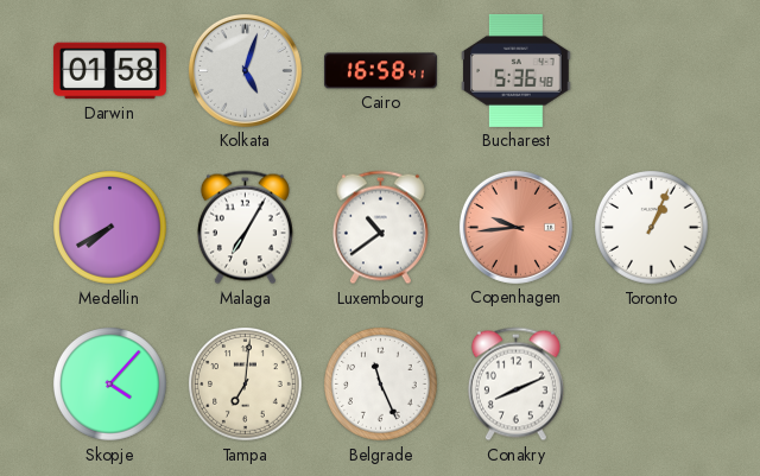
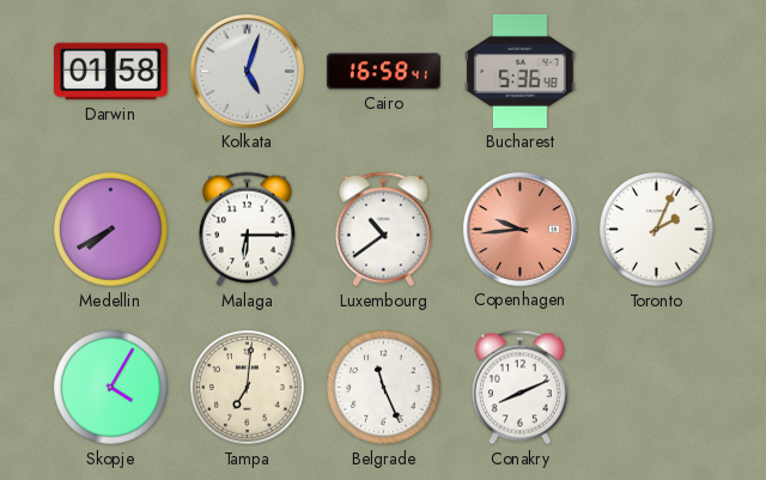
Malaga: 7:05 -> 6:15
Toronto: 1:04 -> 2:04
Skopje: 4:07 -> 4:05
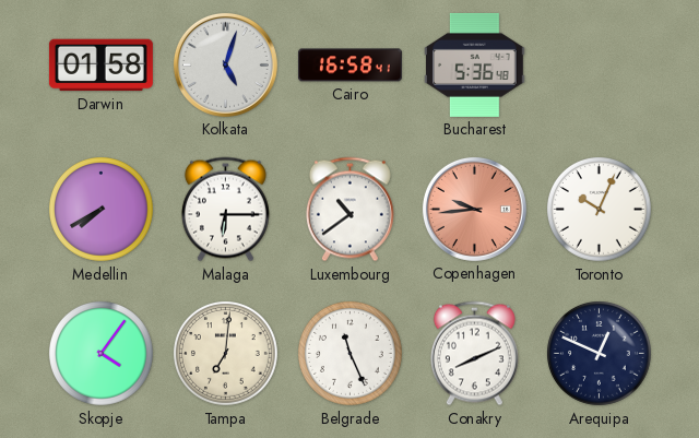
Toronto: 2:04 -> 10:04
Skopje: 4:05 -> 4:06
Arequipa: none -> 12:49
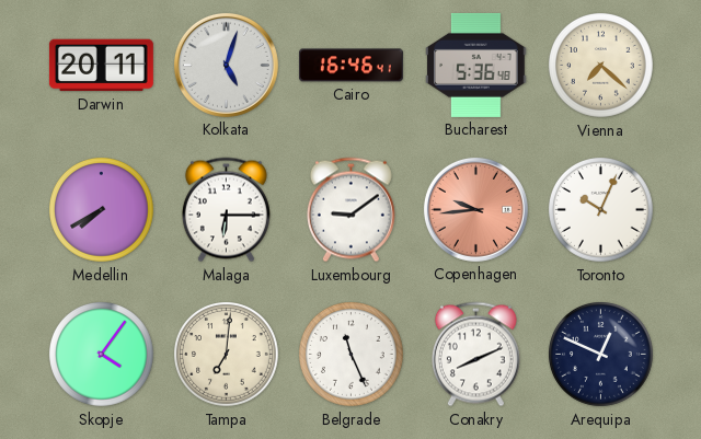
Darwin: 01:58 -> 20:11
Cairo: 16:58 -> 16:46
Vienna: none -> 7:22
Luxembourg: 10:39 -> 9:09
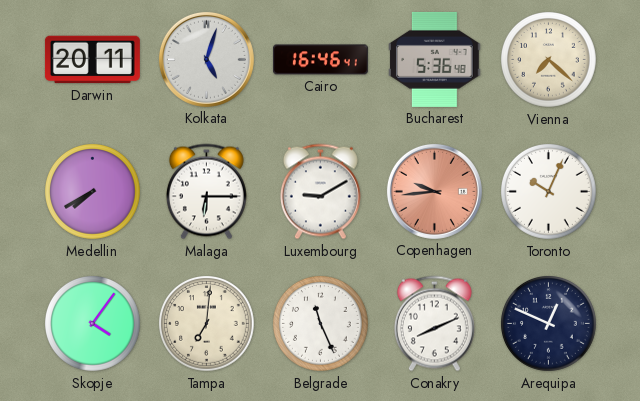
Luxembourg: 9:09 -> 9:10
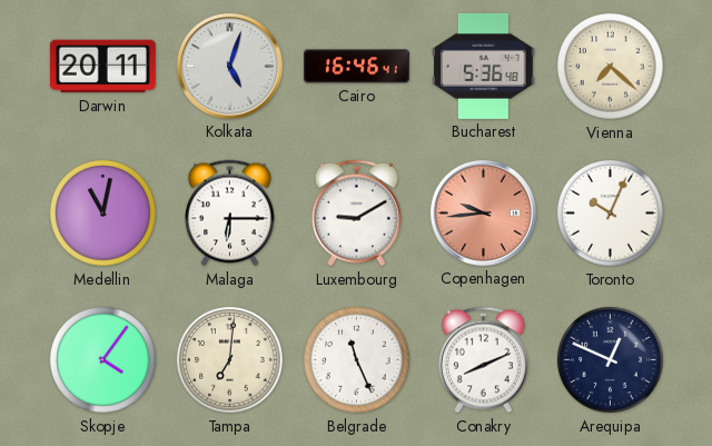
Medellin: 7:40 -> 11:02
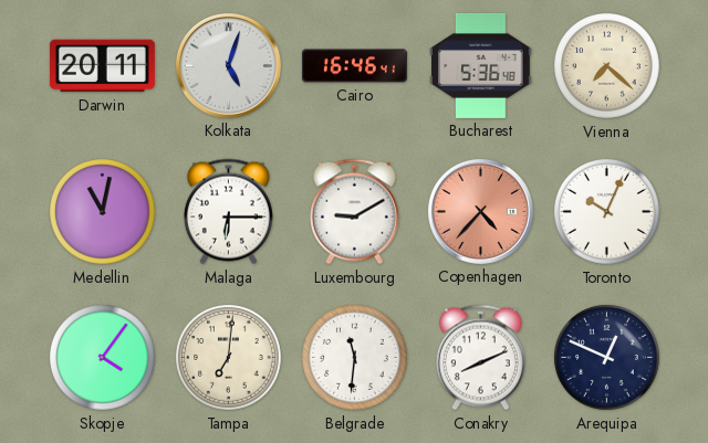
Copenhagen: 9:44 -> 4:37
Belgrade: 11:26 -> 11:31
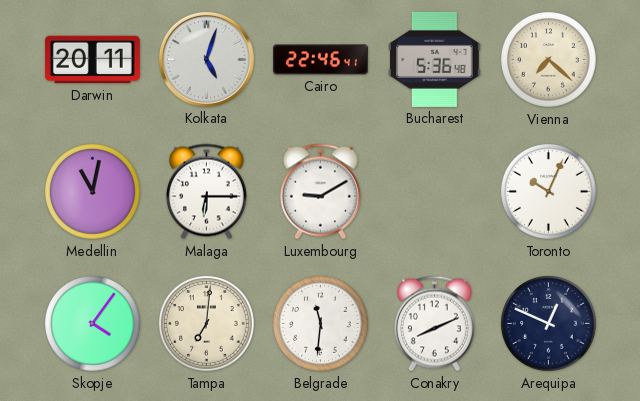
Cairo: 16:46 -> 22:46
Copenhagen: 4:37 -> none
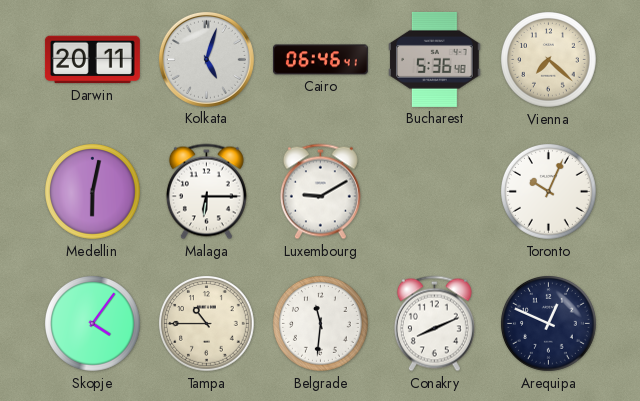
Cairo: 22:46 -> 06:46
Medellin: 11:02 -> 6:02
Tampa: 7:01 -> 10:45
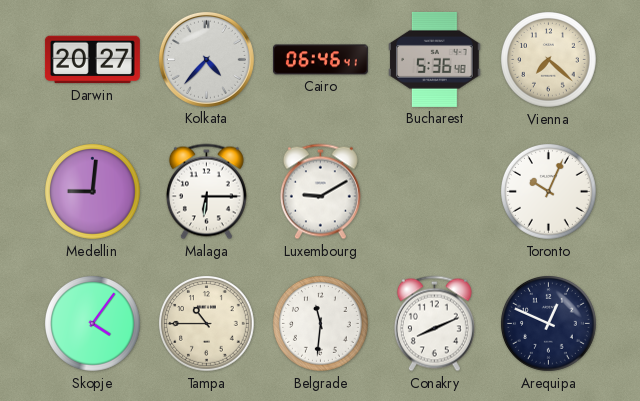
Darwin: 20:11 -> 20:27
Kolkata: 5:03 -> 4:37
Medellin: 6:02 -> 9:01
